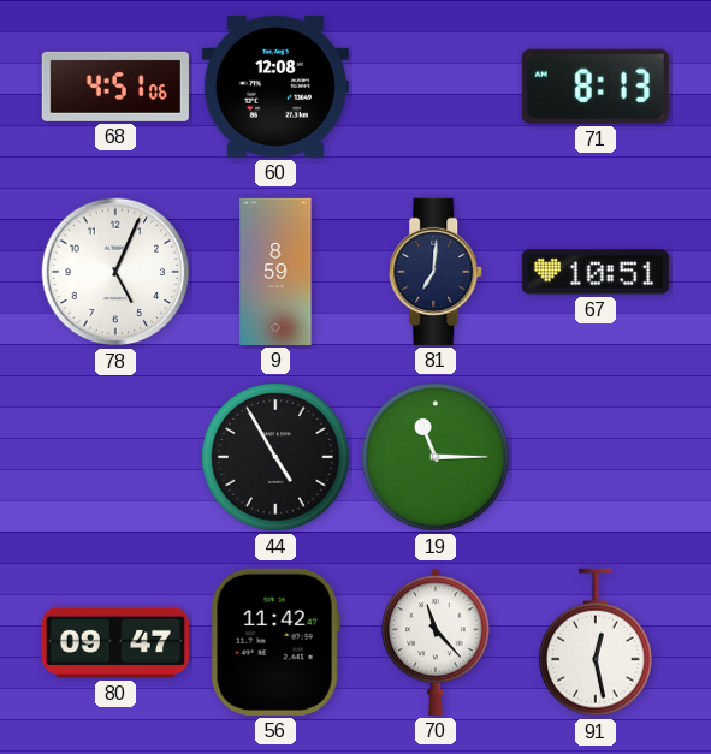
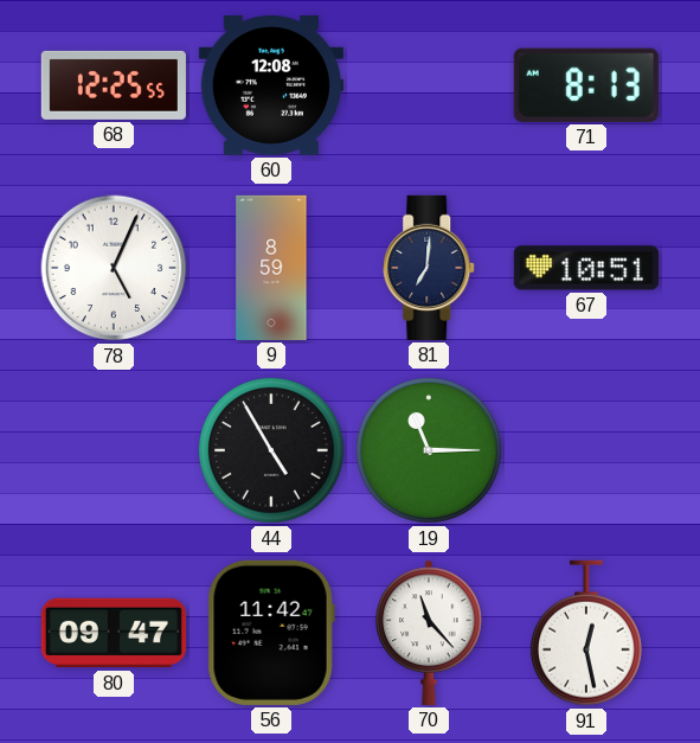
68: 4:51 -> 12:25
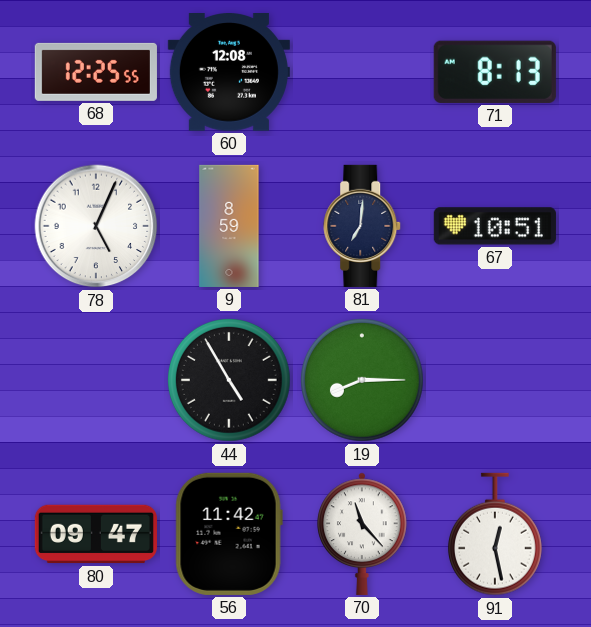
19: 11:15 -> 8:15
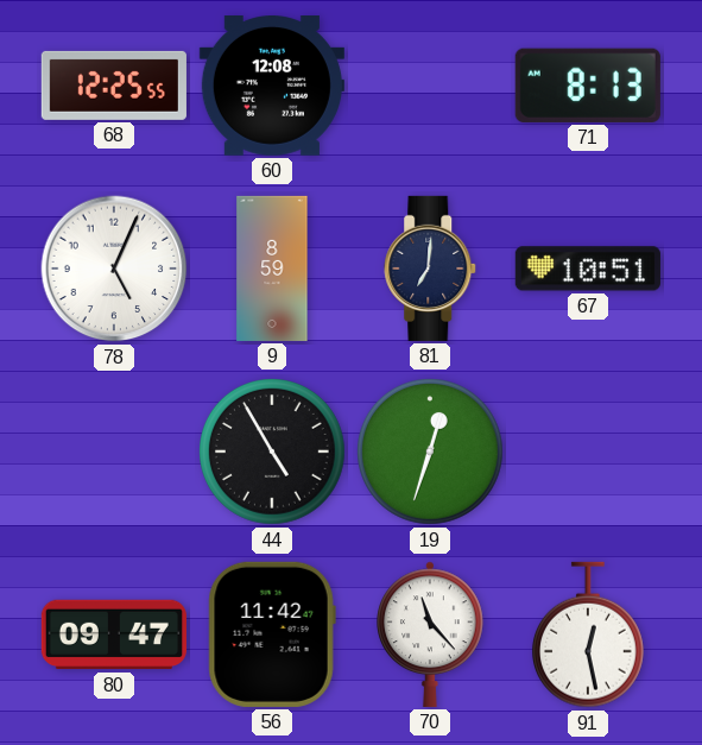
19: 8:15 -> 12:33
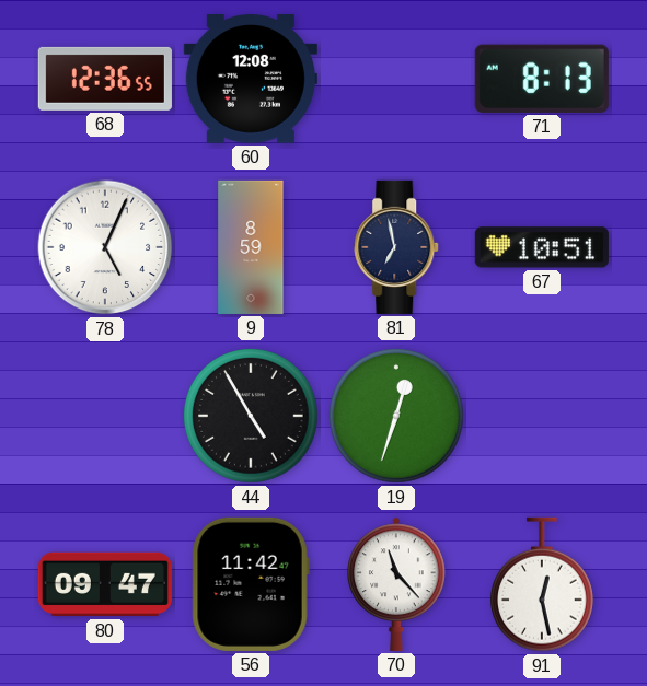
68: 12:25 -> 12:36
81: 7:01 -> 6:58
